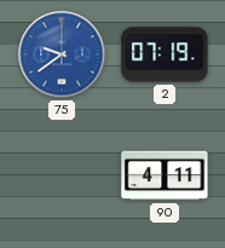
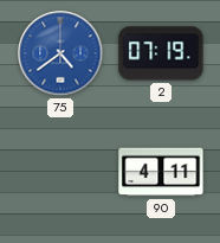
75: 9:39 -> 4:39
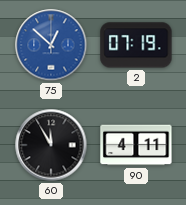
75: 4:39 -> 12:52
60: none -> 11:55
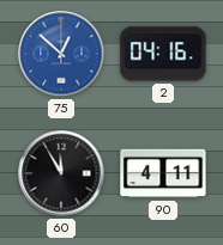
2: 07:19 -> 04:16
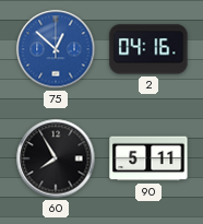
60: 11:55 -> 7:55
90: 4:11 -> 5:11
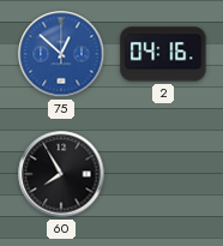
90: 5:11 -> none
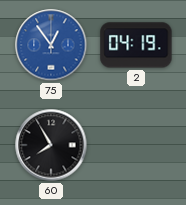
75: 12:52 -> 12:54
2: 04:16 -> 04:19
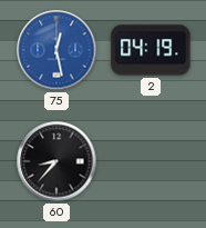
75: 12:54 -> 12:28
60: 7:55 -> 8:37
